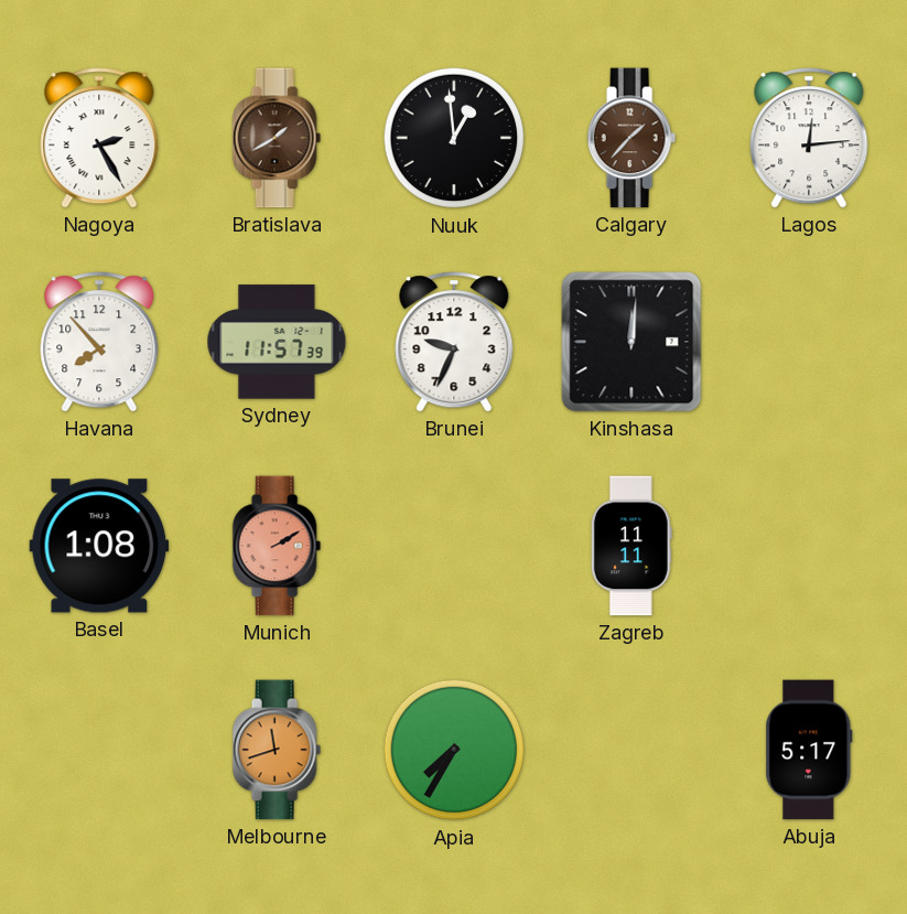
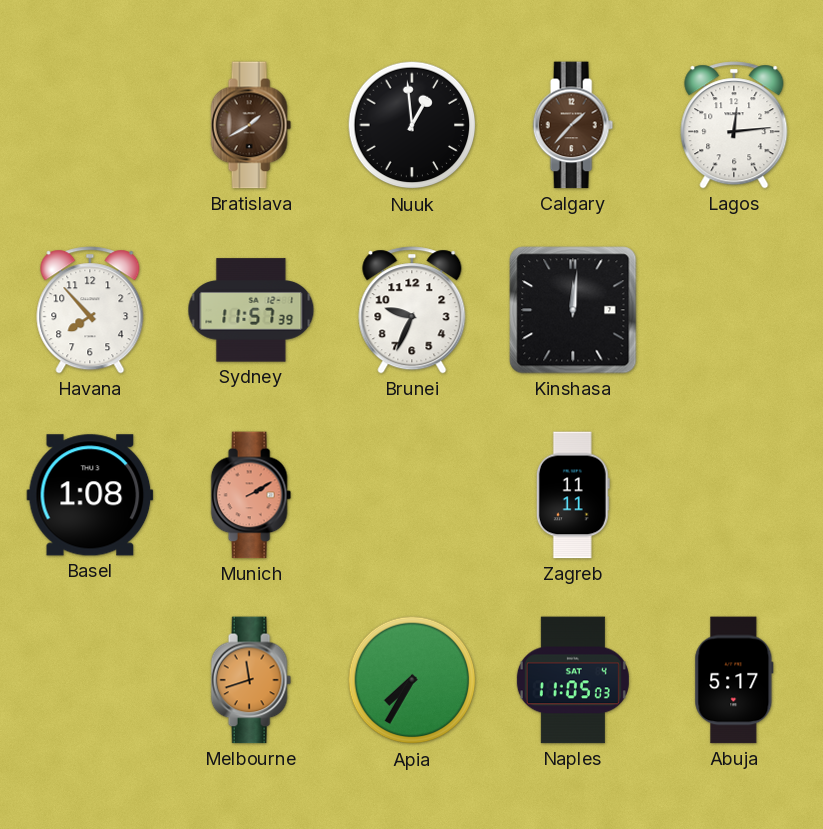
Nagoya: 2:25 -> none
Naples: none -> 11:05
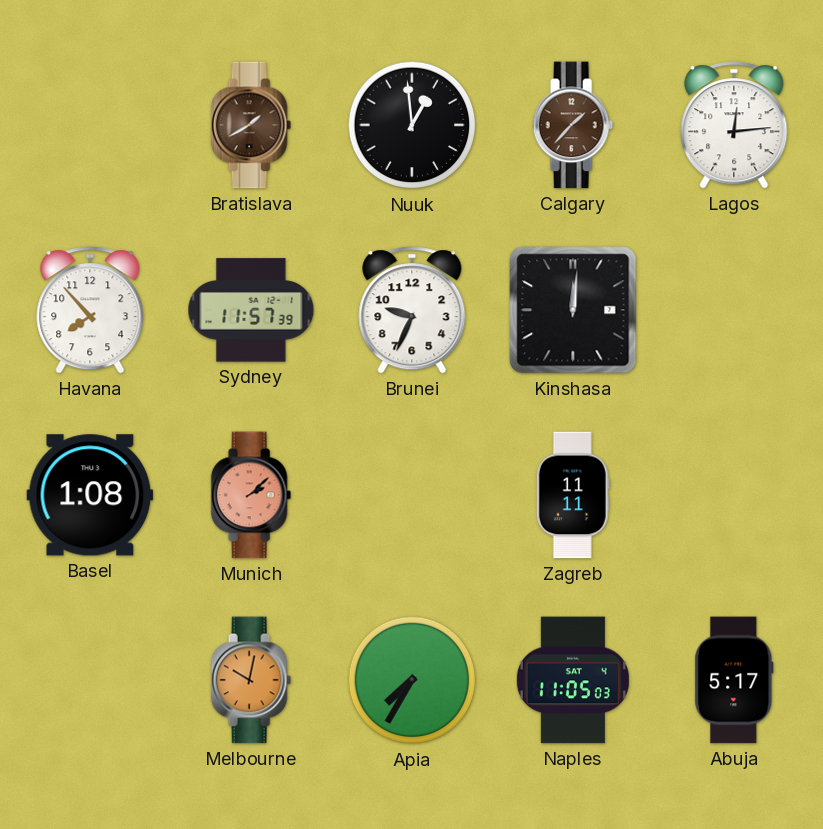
Munich: 2:10 -> 2:08
Melbourne: 11:42 -> 10:02
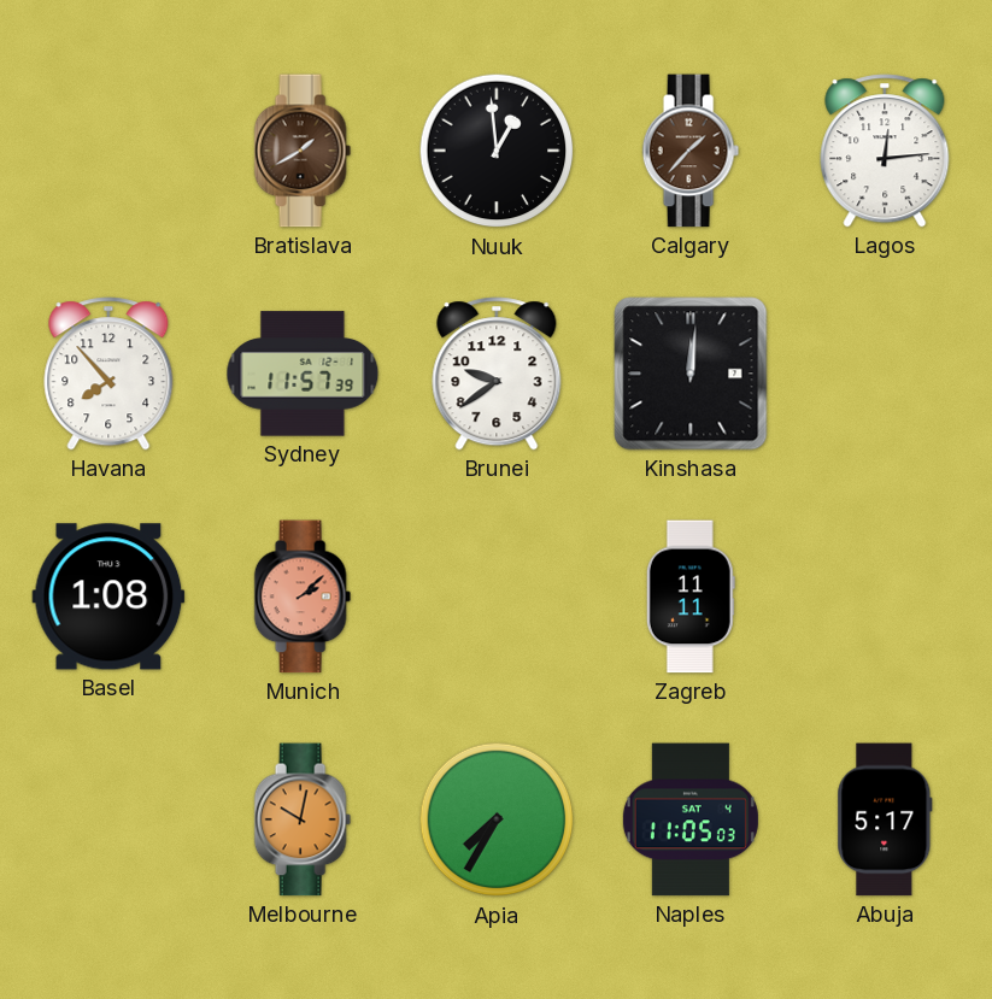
Brunei: 9:34 -> 9:39
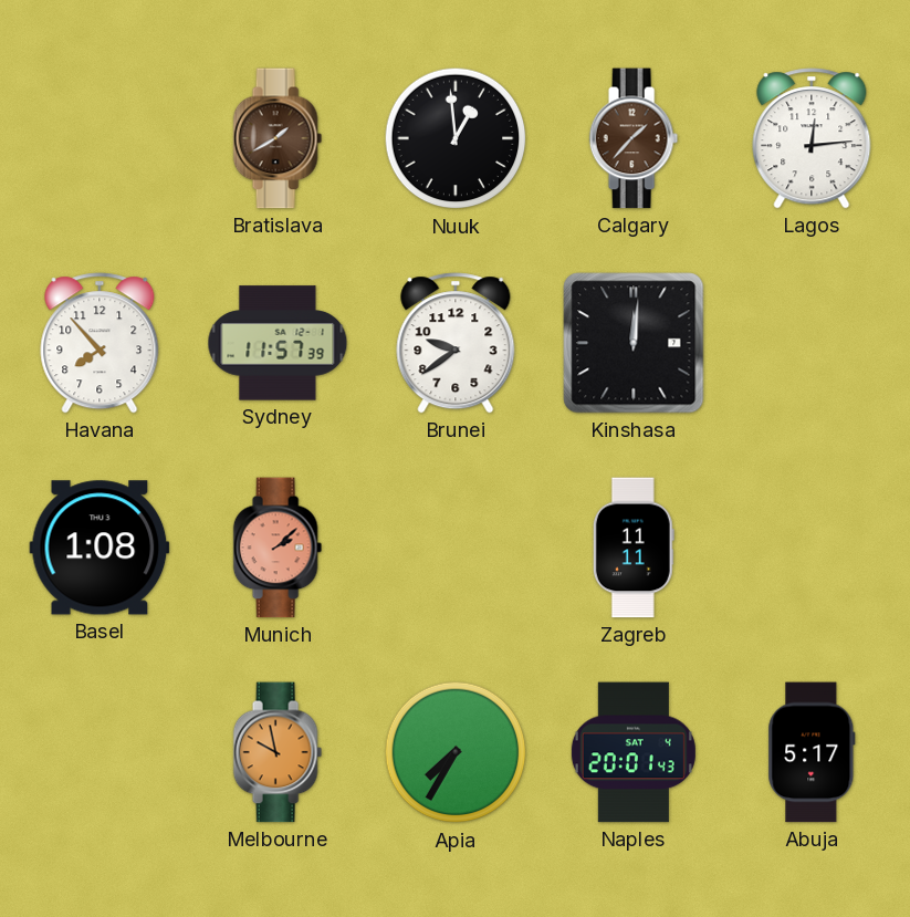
Melbourne: 10:02 -> 9:58
Naples: 11:05 -> 20:01
